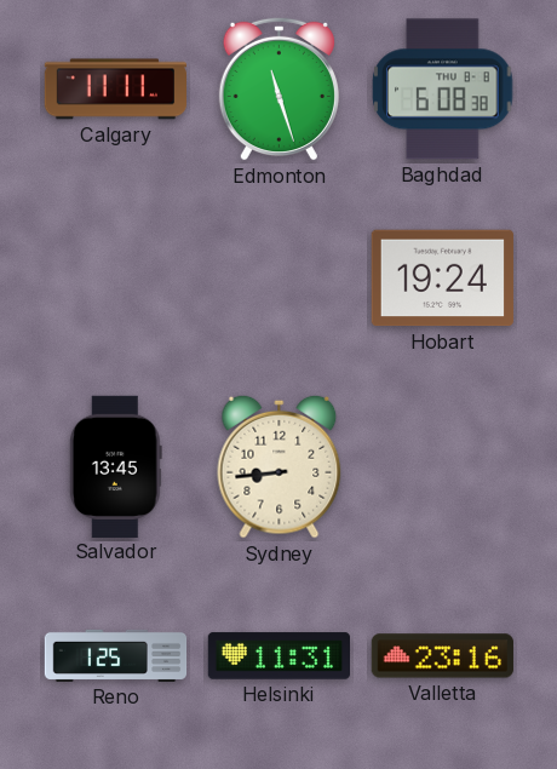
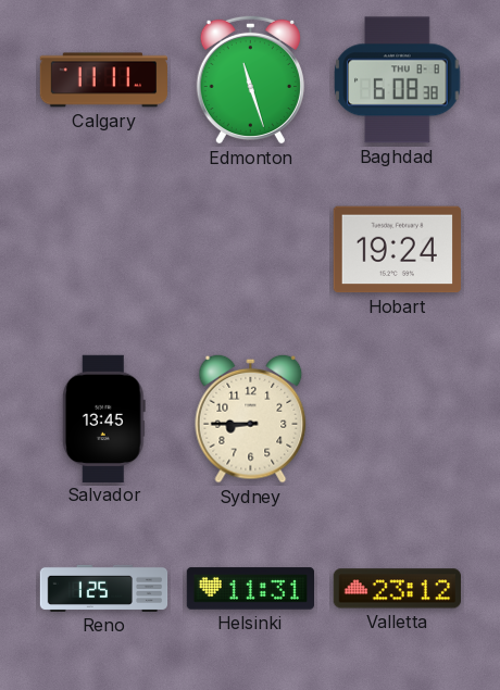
Sydney: 8:44 -> 8:45
Valletta: 23:16 -> 23:12
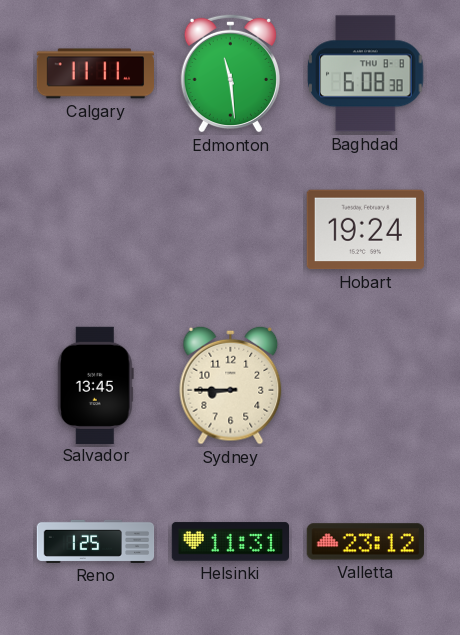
Edmonton: 11:27 -> 11:29
